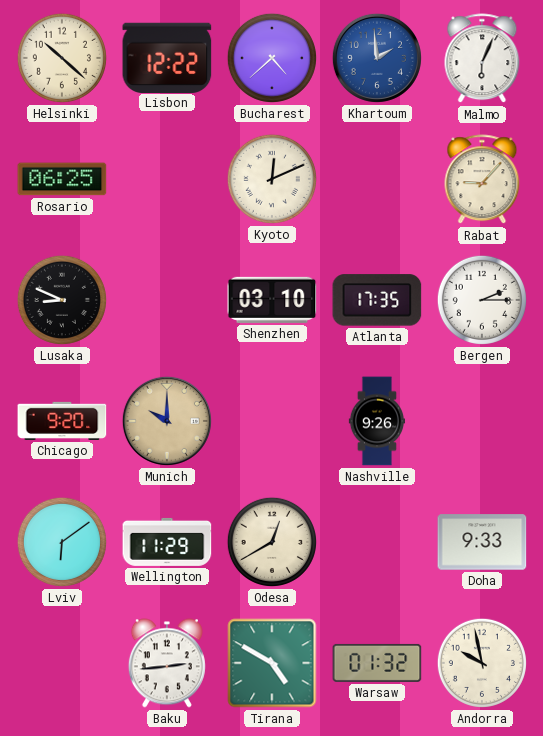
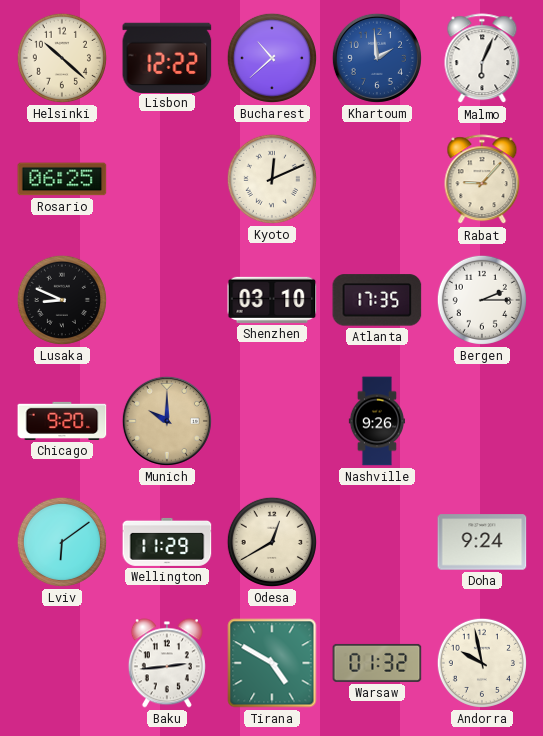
Bucharest: 4:38 -> 10:38
Doha: 9:33 -> 9:24
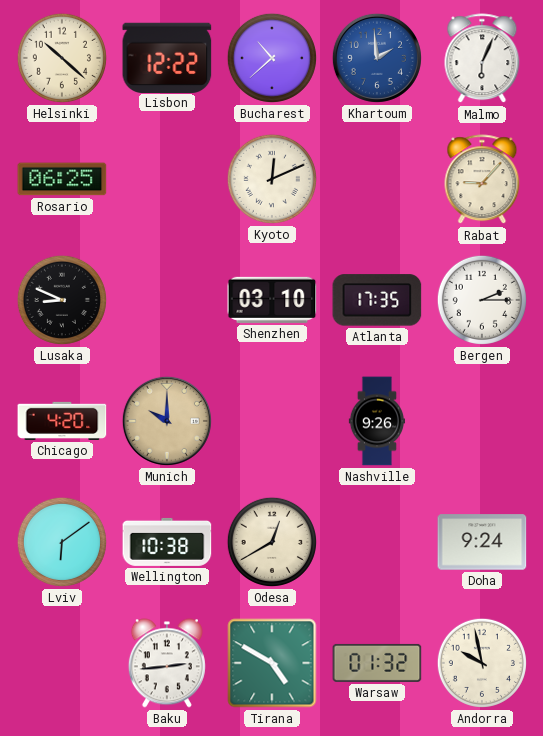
Chicago: 9:20 -> 4:20
Wellington: 11:29 -> 10:38
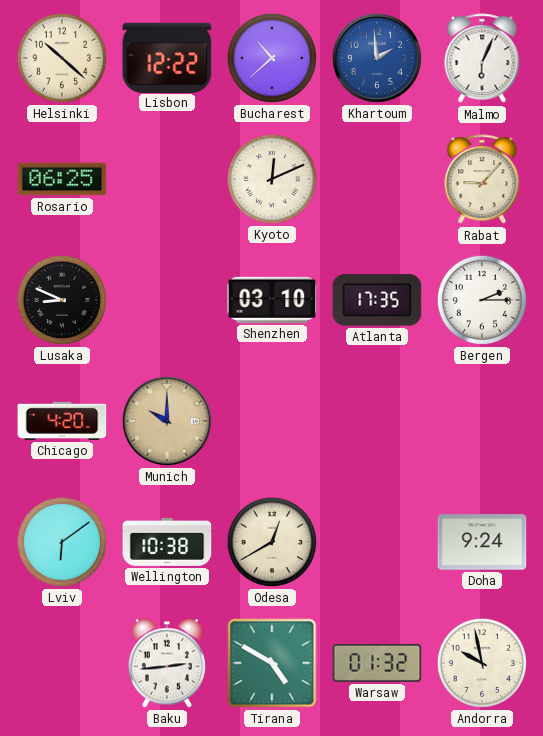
Nashville: 9:26 -> none
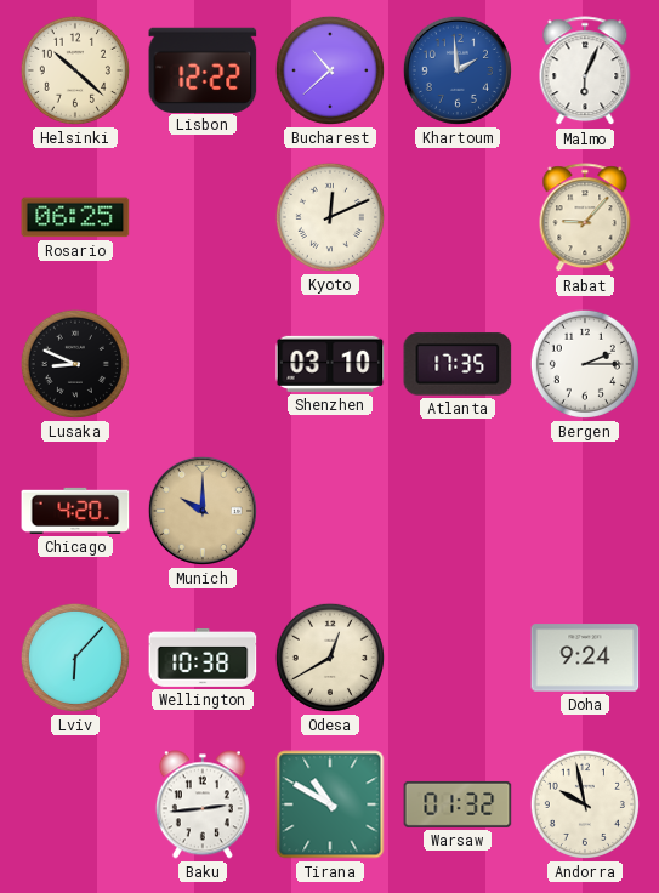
Lviv: 6:09 -> 6:07
Tirana: 4:50 -> 10:50
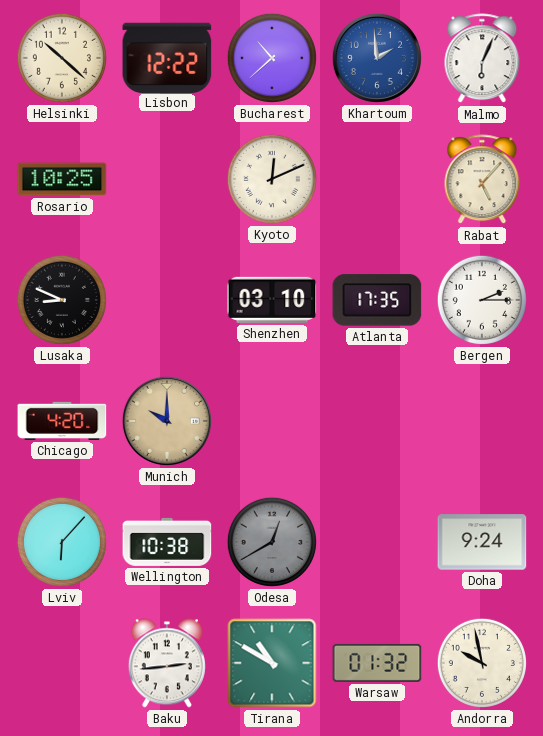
Rosario: 06:25 -> 10:25
Rabat: 9:07 -> 5:07
Odesa dial: cream -> grey
